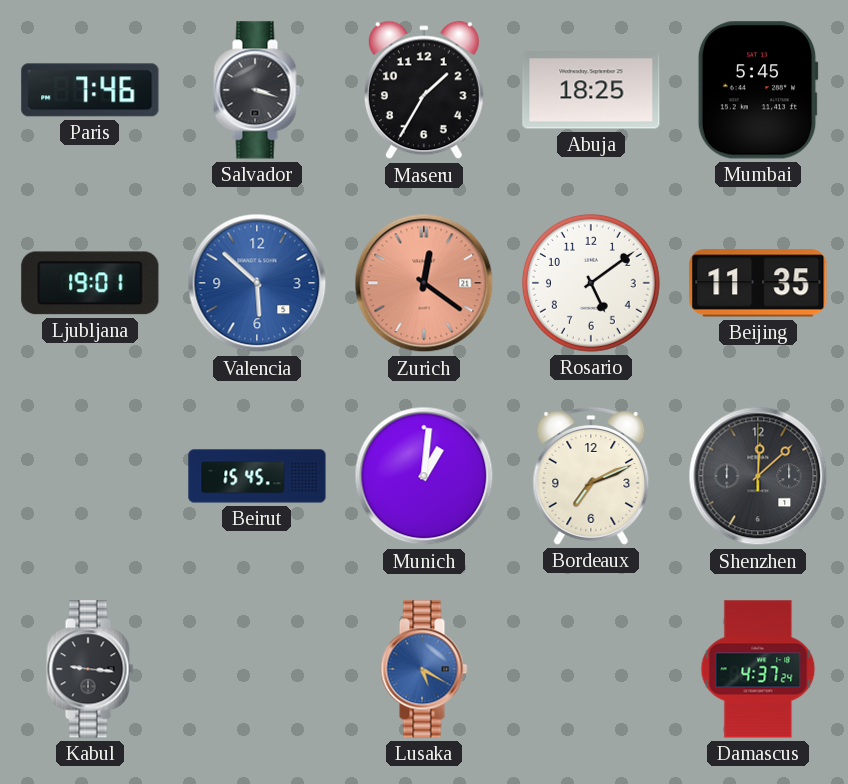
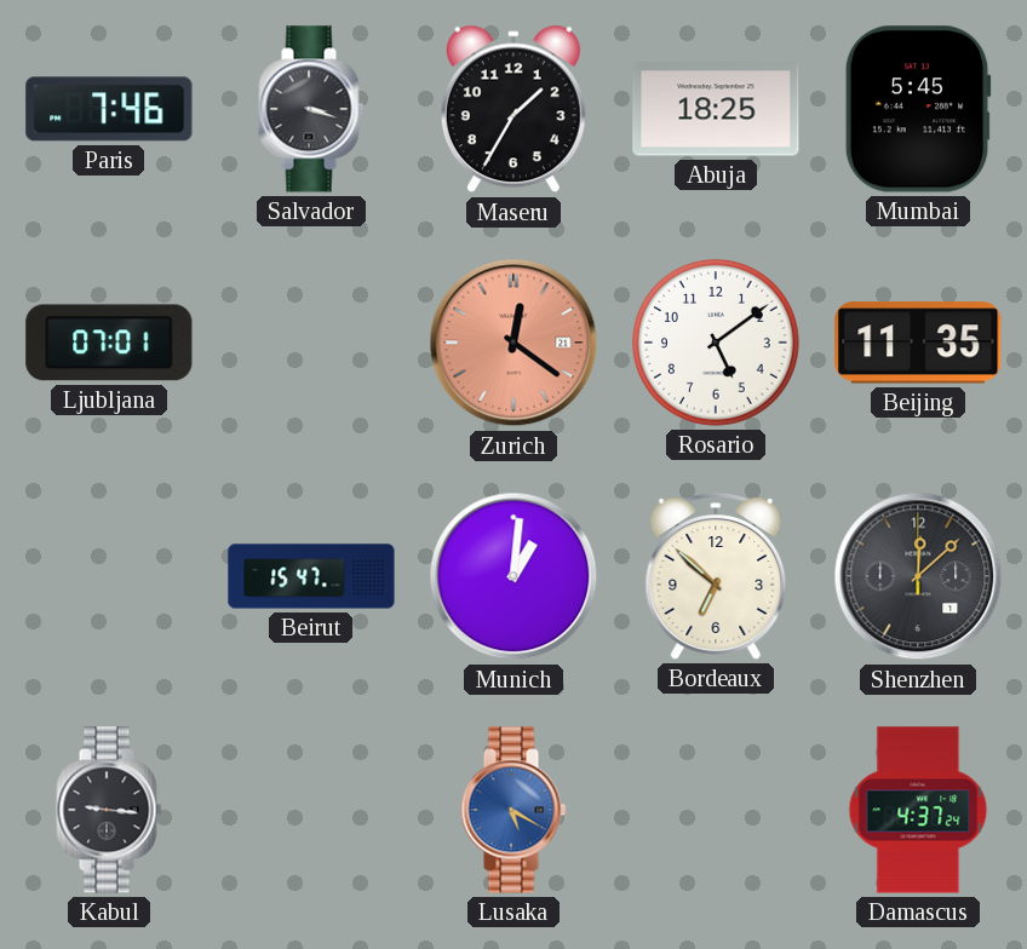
Ljubljana: 19:01 -> 07:01
Valencia: 5:52 -> none
Beirut: 15:45 -> 15:47
Bordeaux: 7:11 -> 6:52
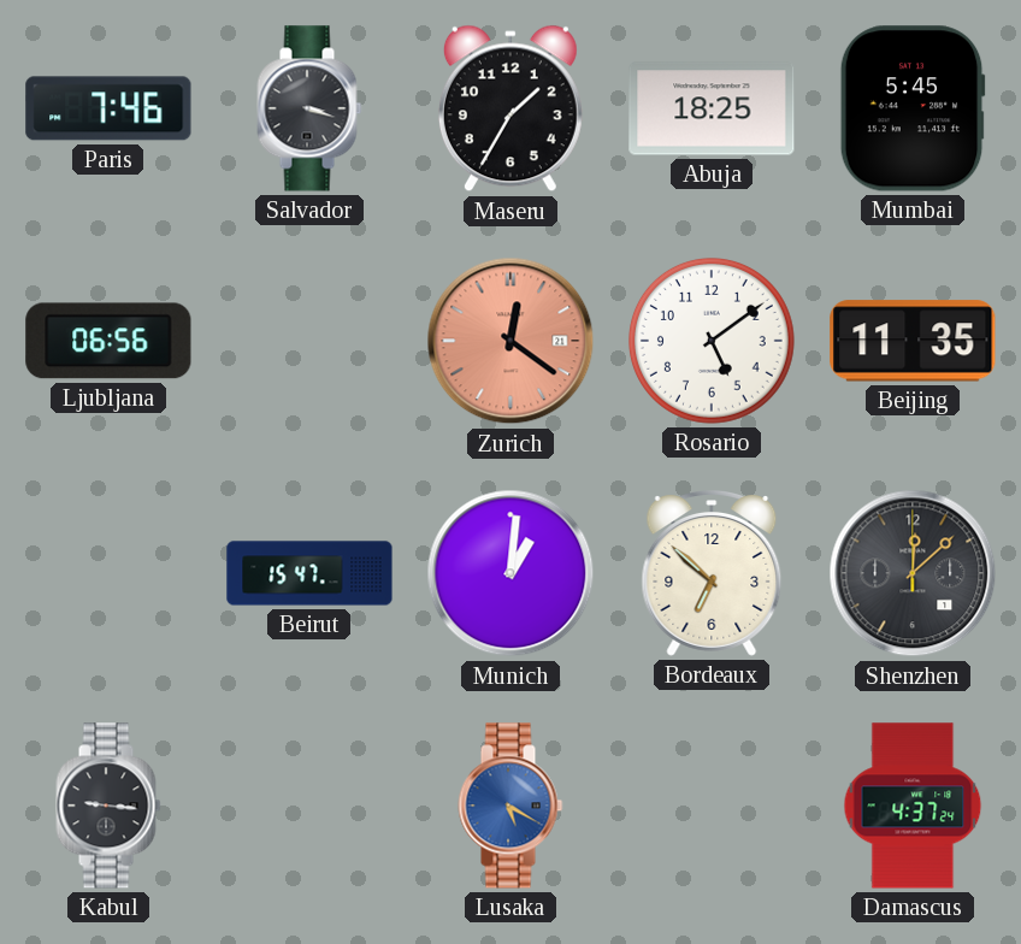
Ljubljana: 07:01 -> 06:56
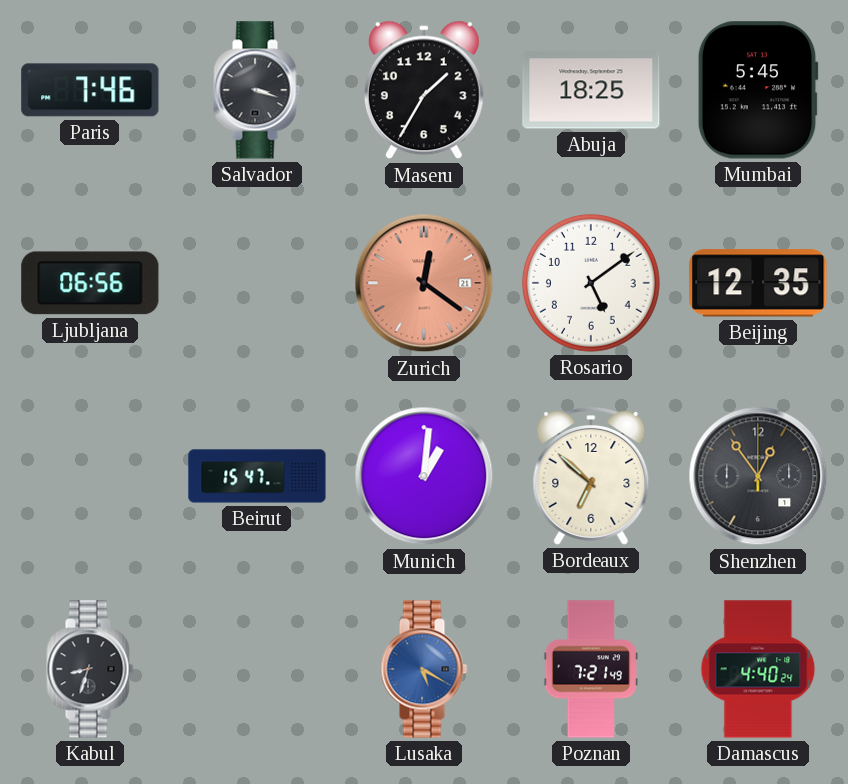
Beijing: 11:35 -> 12:35
Shenzhen: 12:08 -> 12:54
Kabul: 9:16 -> 8:33
Poznan: none -> 7:21
Damascus: 4:37 -> 4:40
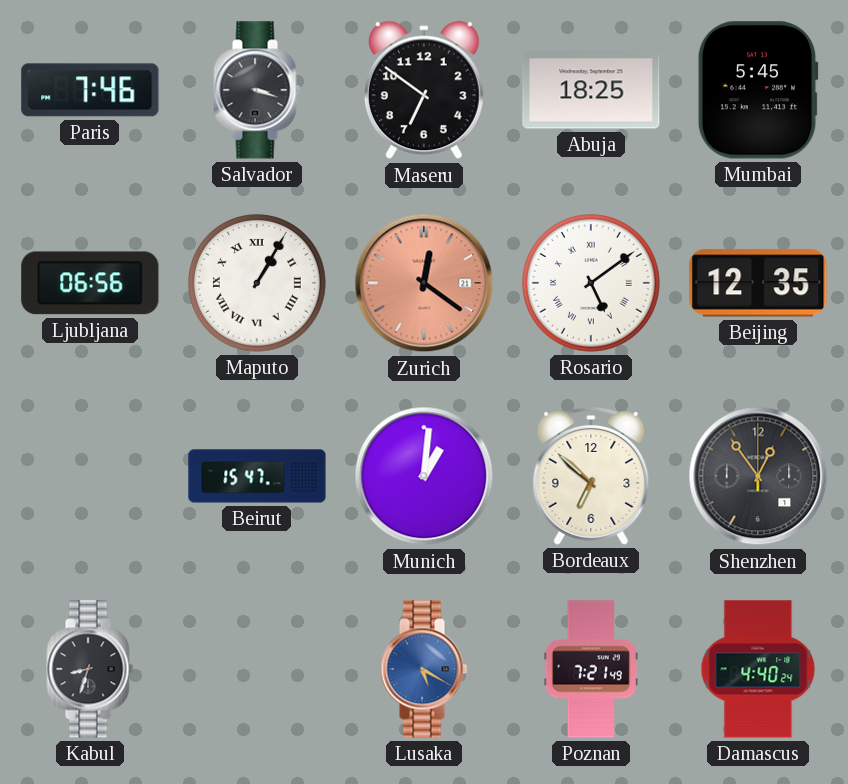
Maseru: 1:35 -> 6:51
Maputo: none -> 1:05
Rosario numerals: Arabic -> Roman
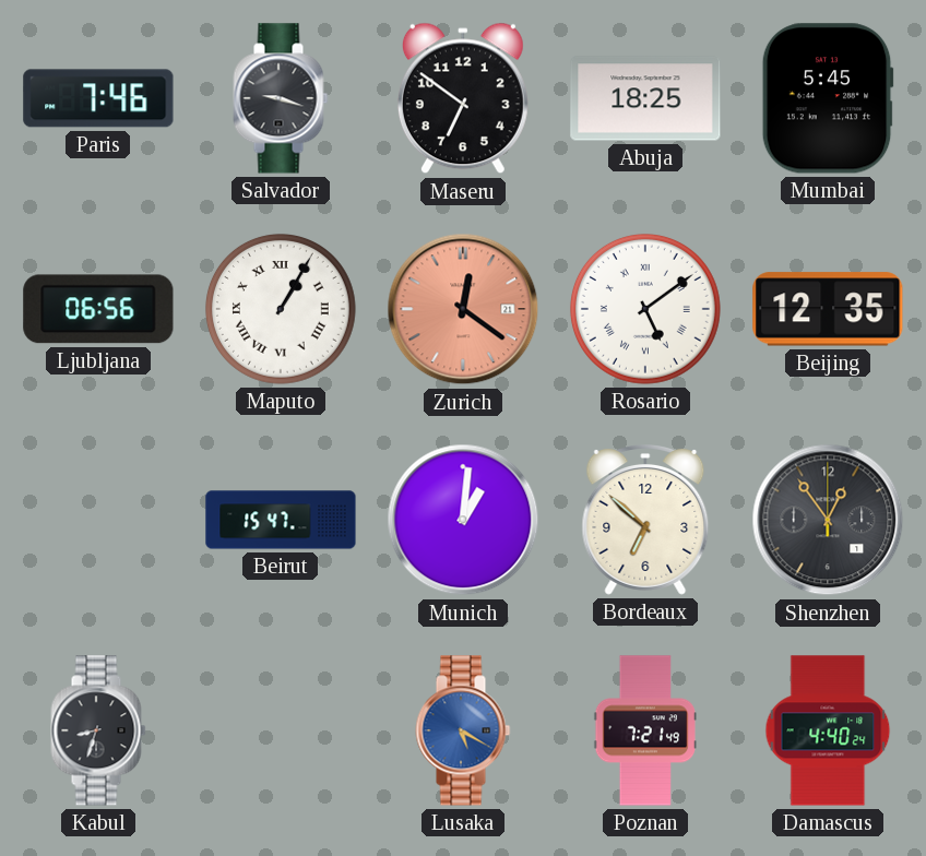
Salvador: 3:18 -> 9:18
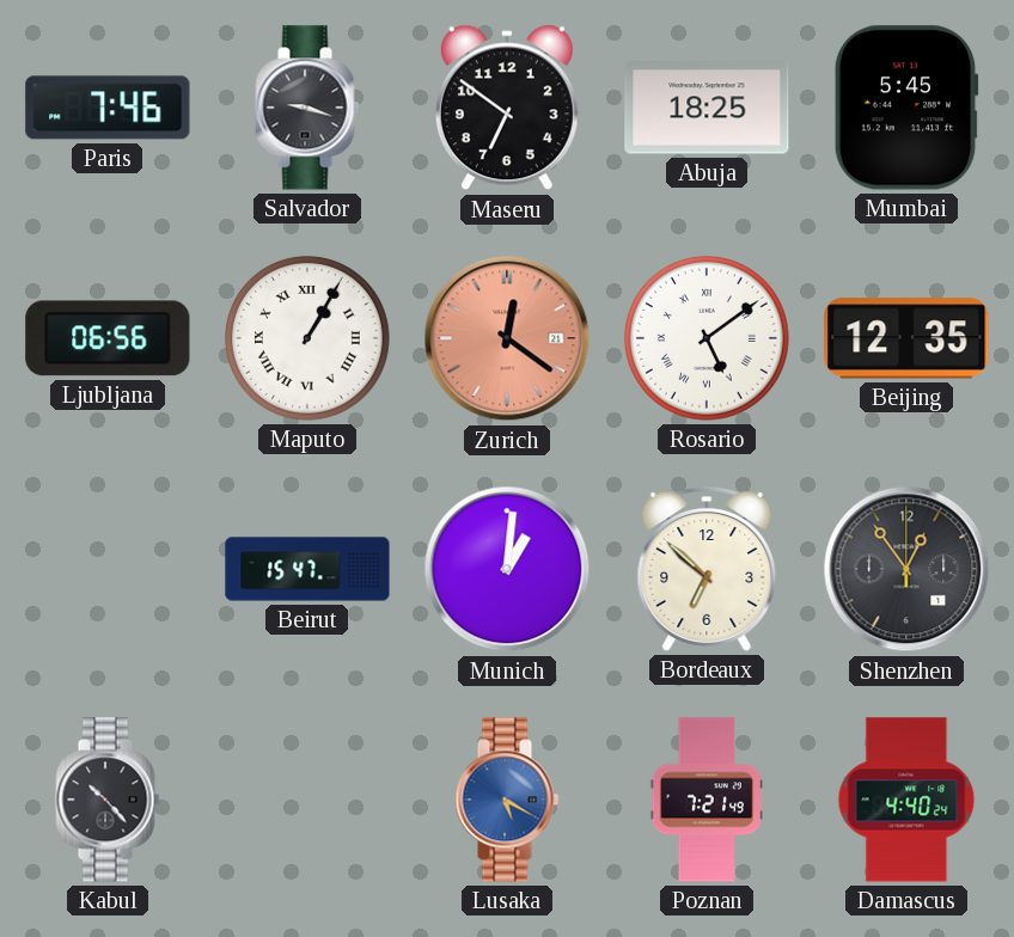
Kabul: 8:33 -> 10:23
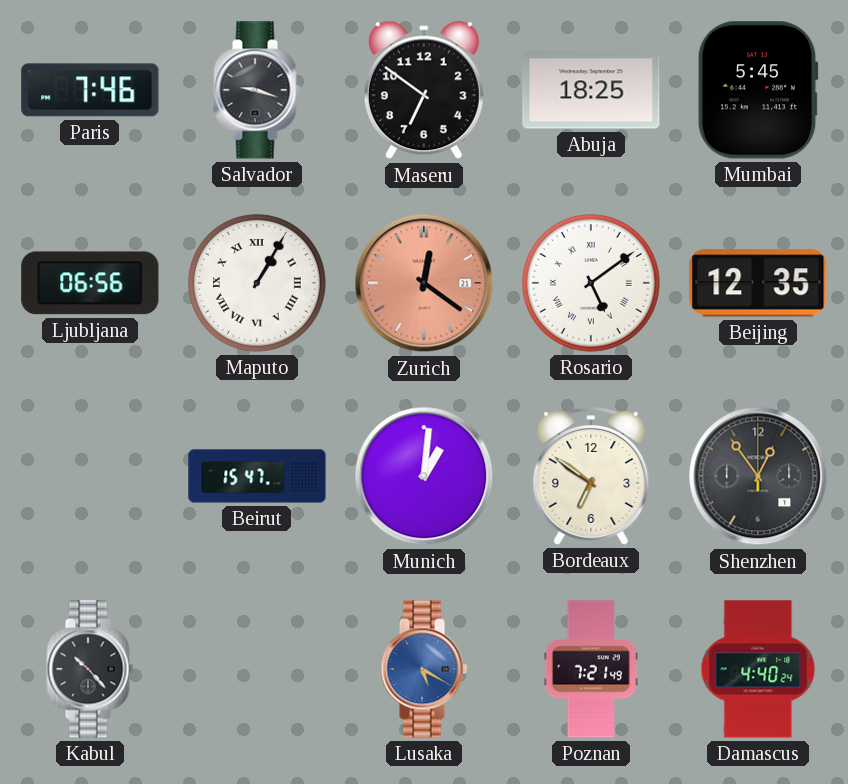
Bordeaux: 6:52 -> 6:51
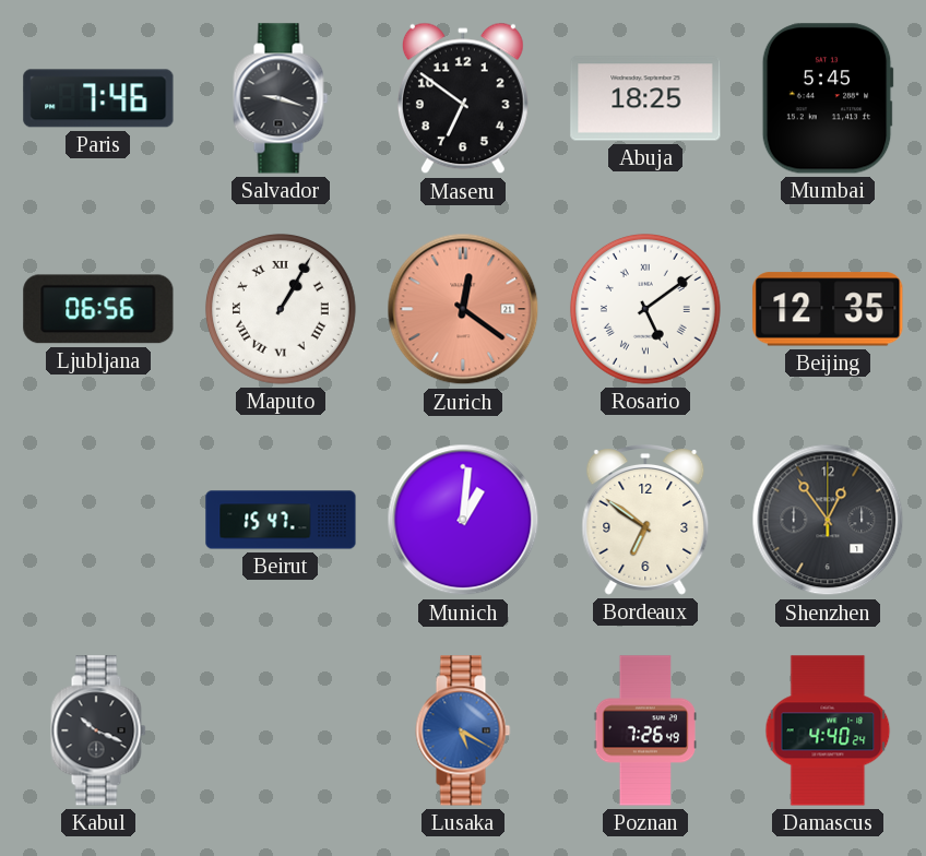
Kabul: 10:23 -> 10:19
Poznan: 7:21 -> 7:26
